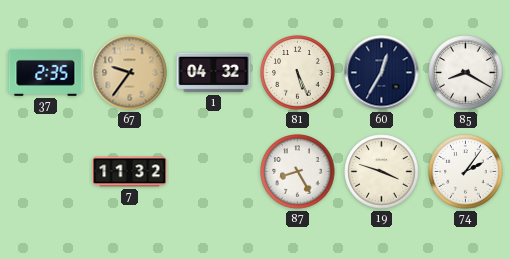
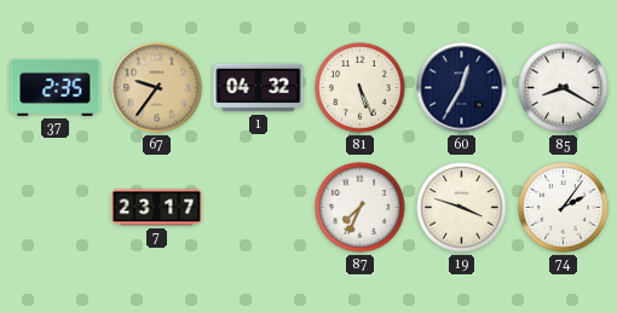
7: 11:32 -> 23:17
87: 8:25 -> 7:34
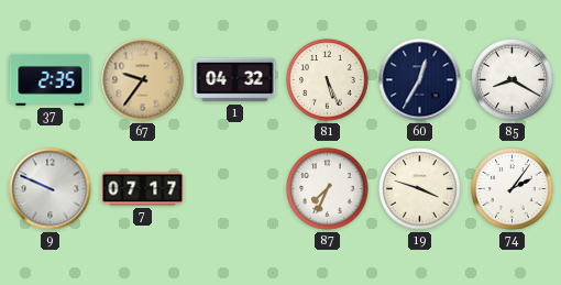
9: none -> 9:49
7: 23:17 -> 07:17
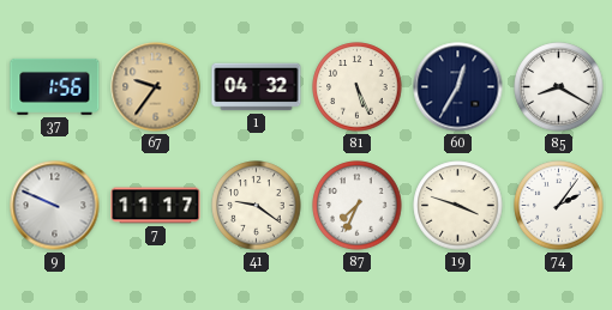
37: 2:35 -> 1:56
7: 07:17 -> 11:17
41: none -> 9:21
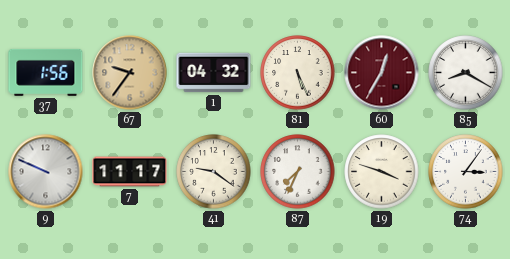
60 dial: navy -> burgundy
74: 2:06 -> 3:06
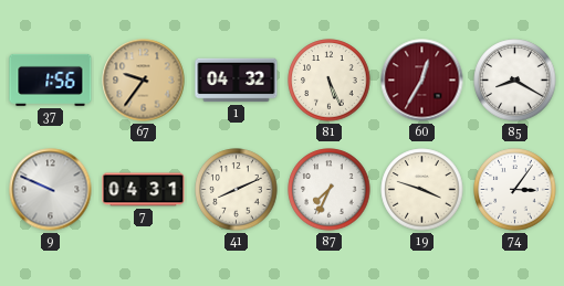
7: 11:17 -> 04:31
41: 9:21 -> 8:11
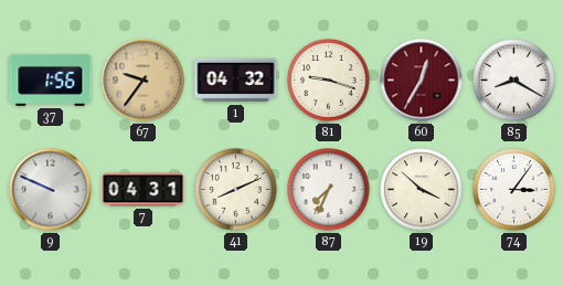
81: 5:26 -> 9:18
19: 3:48 -> 3:52
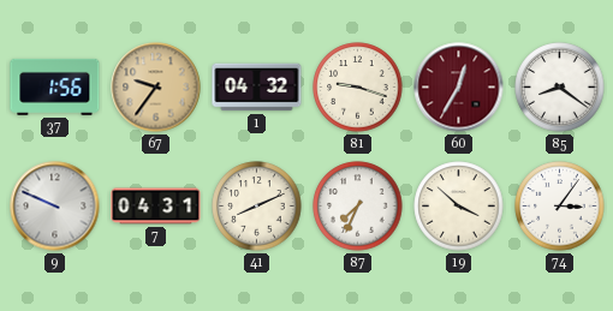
85: 8:20 -> 8:21
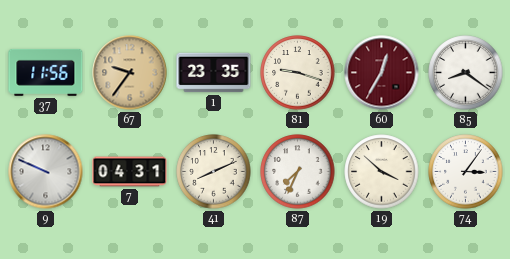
37: 1:56 -> 11:56
1: 04:32 -> 23:35
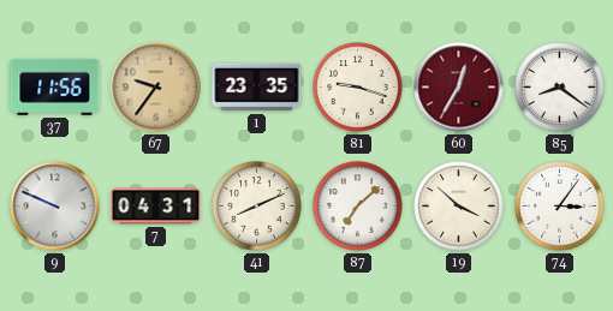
87: 7:34 -> 7:08
